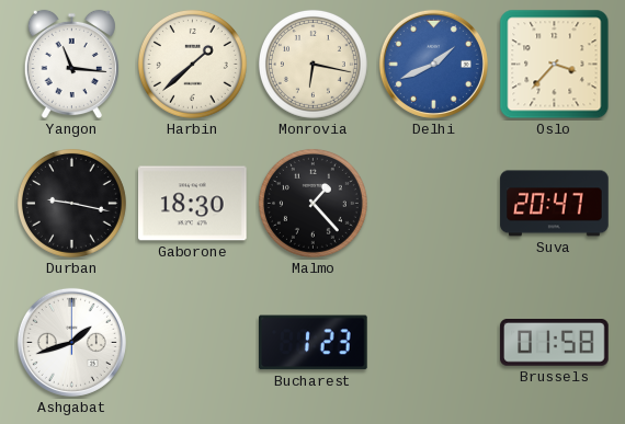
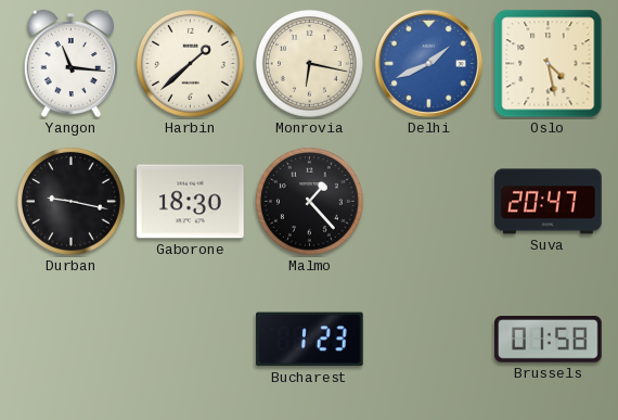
Oslo: 3:37 -> 4:28
Ashgabat: 1:42 -> none
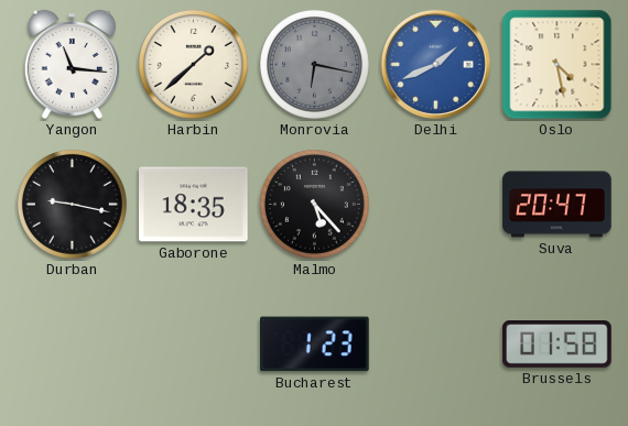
Monrovia dial: cream -> grey
Gaborone: 18:30 -> 18:35
Malmo: 1:23 -> 5:23
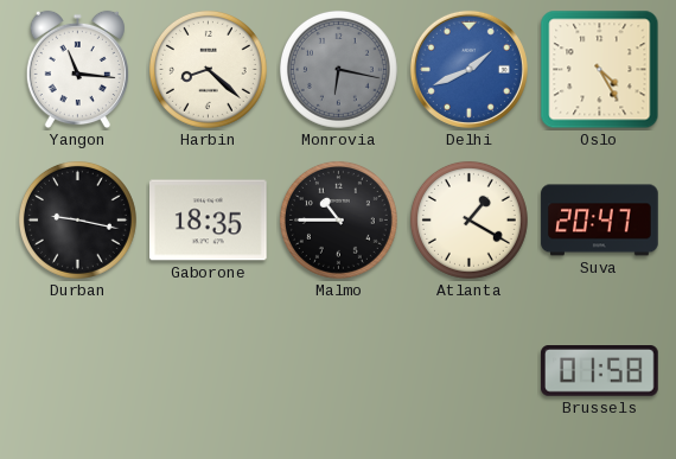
Harbin: 1:38 -> 8:22
Oslo: 4:28 -> 4:25
Malmo: 5:23 -> 10:45
Atlanta: none -> 1:20
Bucharest: 1:23 -> none
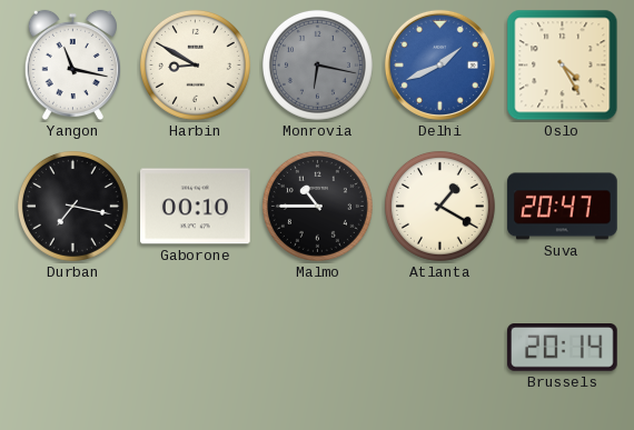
Yangon: 11:16 -> 11:17
Harbin: 8:22 -> 8:50
Durban: 9:17 -> 7:17
Gaborone: 18:35 -> 00:10
Brussels: 01:58 -> 20:14
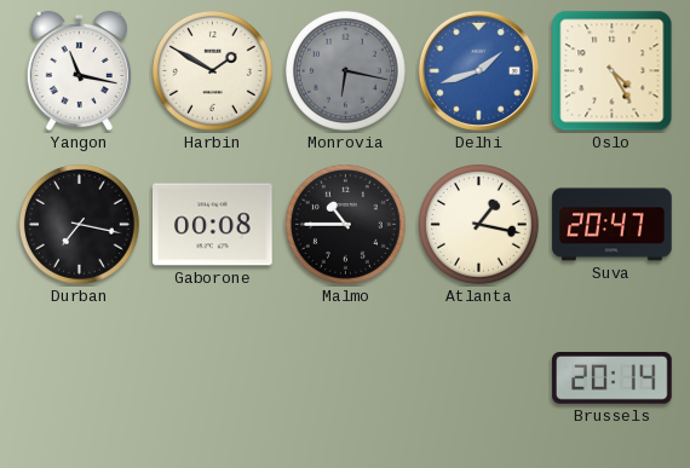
Harbin: 8:50 -> 1:50
Delhi: 1:41 -> 1:42
Gaborone: 00:10 -> 00:08
Atlanta: 1:20 -> 1:17
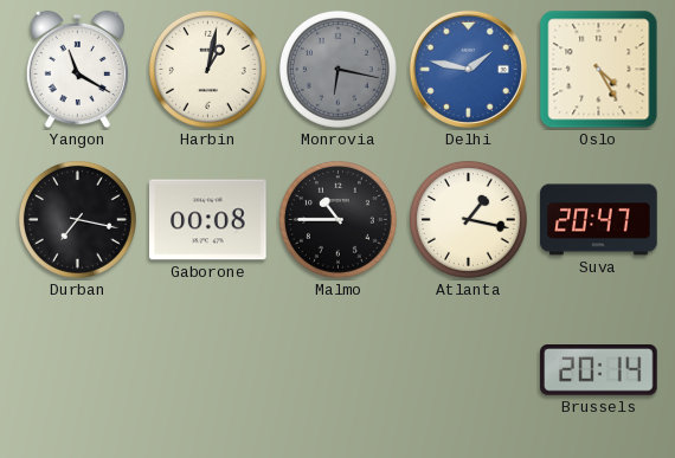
Yangon: 11:17 -> 11:20
Harbin: 1:50 -> 1:02
Delhi: 1:42 -> 1:47
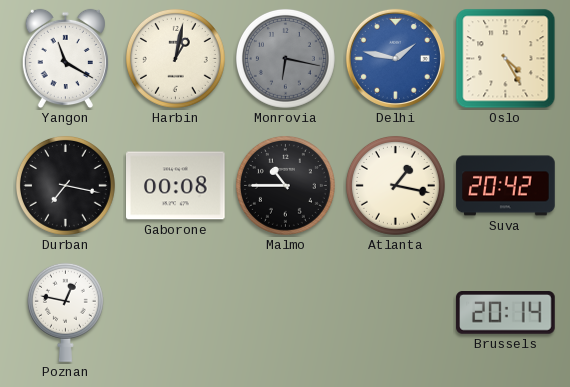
Suva: 20:47 -> 20:42
Poznan: none -> 12:47
